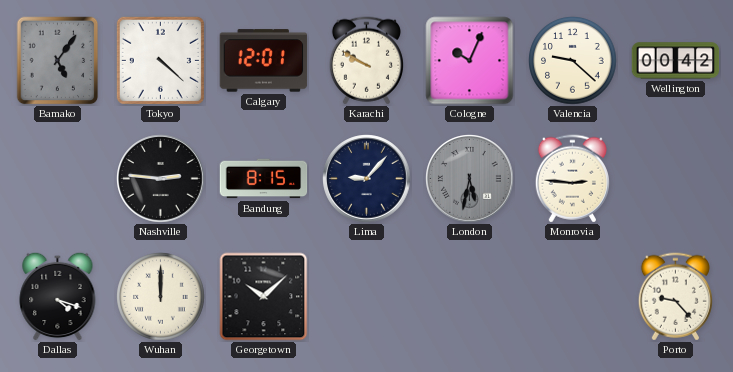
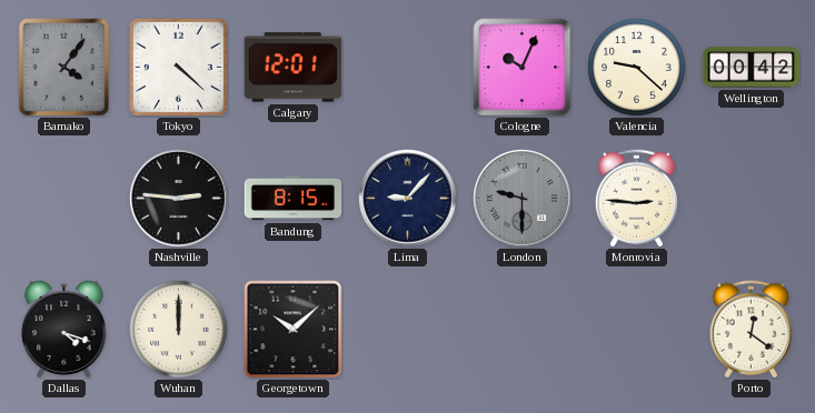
Bamako: 5:06 -> 4:06
Karachi: 9:50 -> none
London: 5:32 -> 9:30
Porto: 9:23 -> 12:21
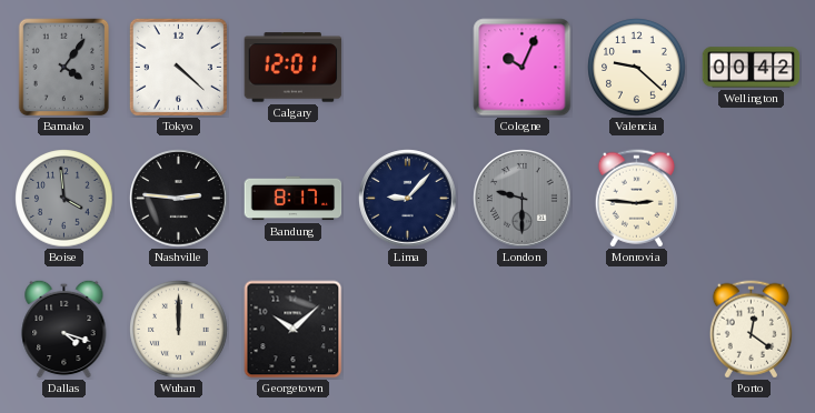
Boise: none -> 3:59
Bandung: 8:15 -> 8:17
